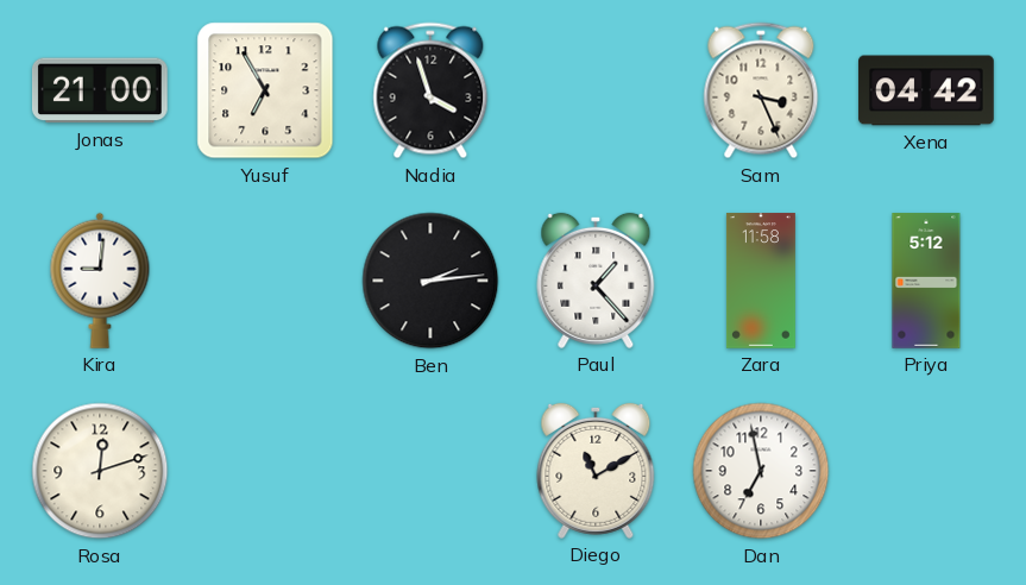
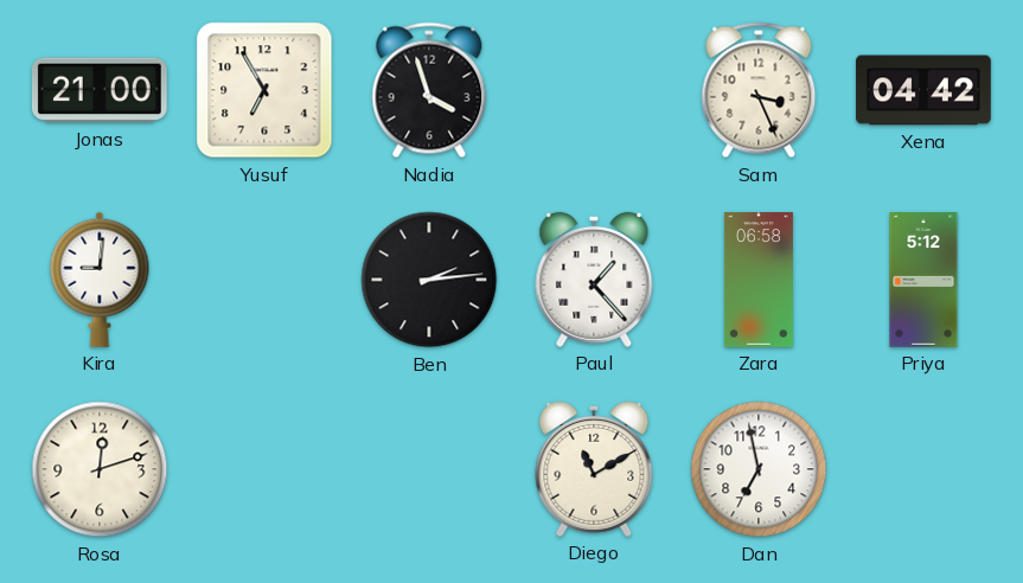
Zara: 11:58 -> 06:58
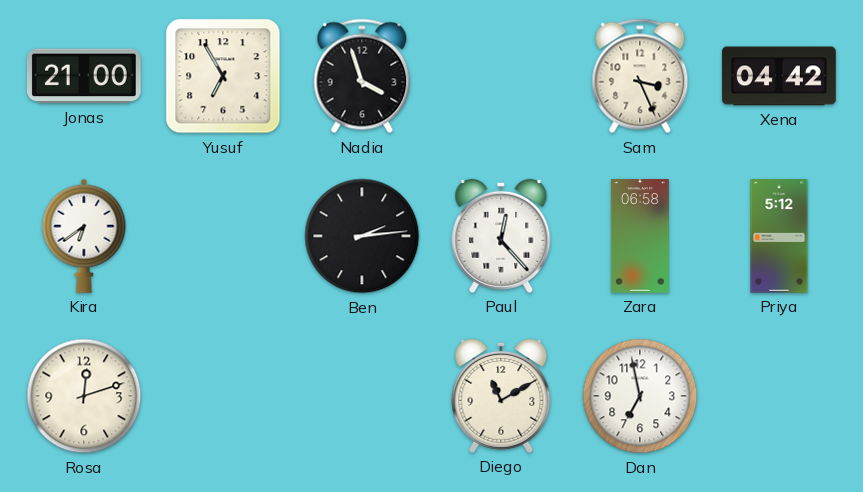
Kira: 9:01 -> 6:39
Paul: 1:23 -> 12:23
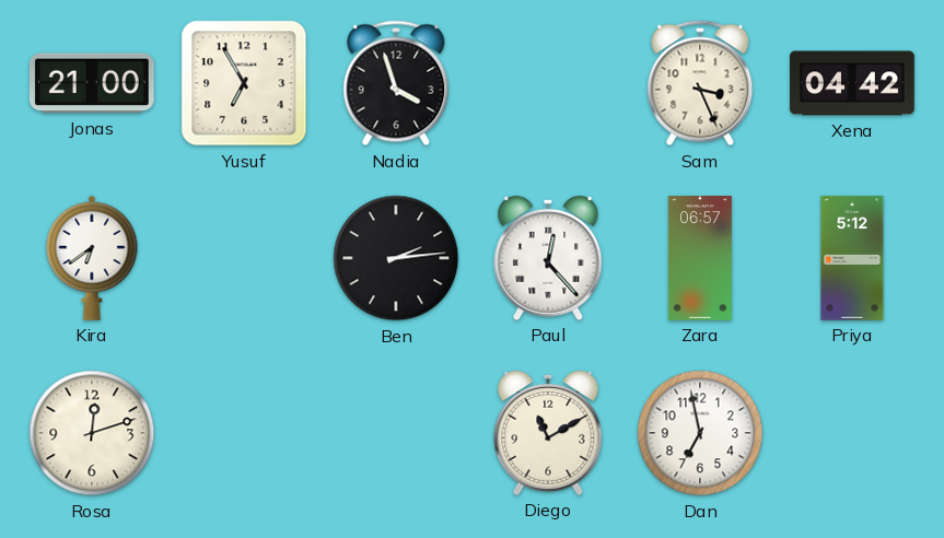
Zara: 06:58 -> 06:57
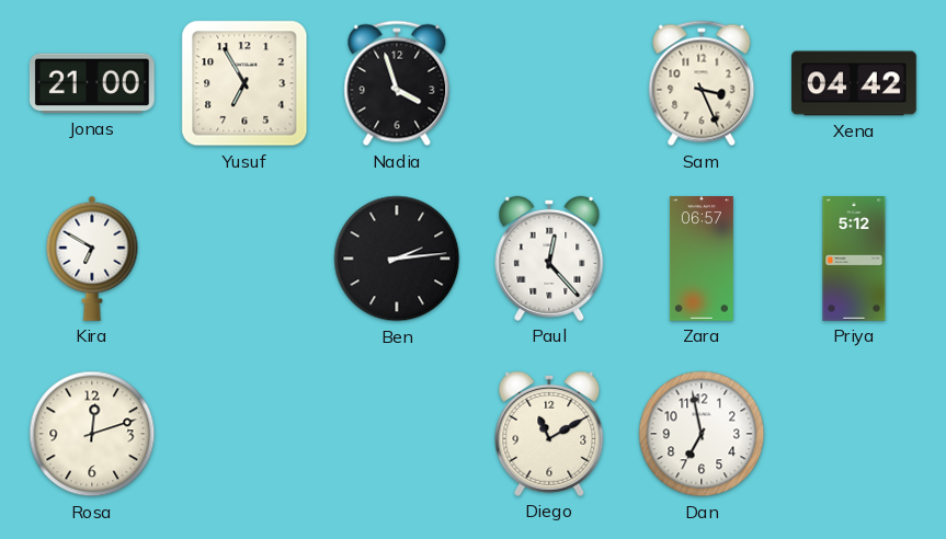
Kira: 6:39 -> 6:50
